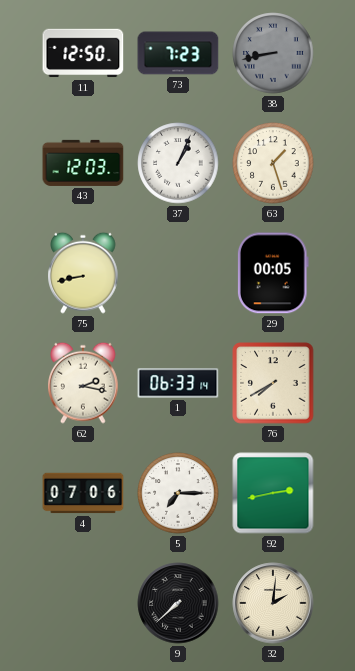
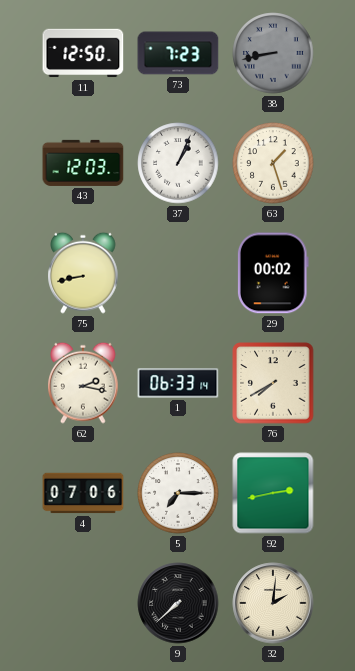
29: 00:05 -> 00:02
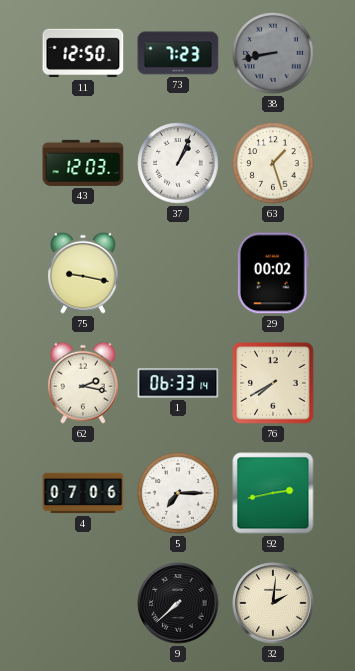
75: 8:43 -> 9:17
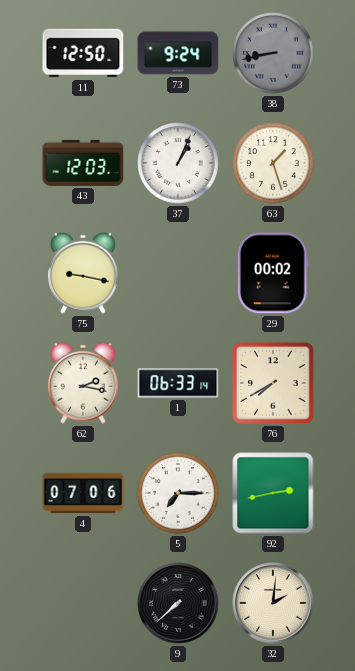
73: 7:23 -> 9:24
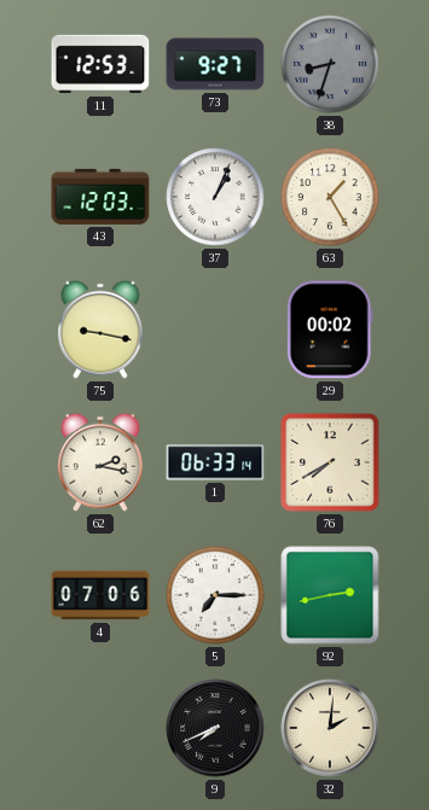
11: 12:50 -> 12:53
73: 9:24 -> 9:27
38: 8:43 -> 8:33
63: 1:27 -> 1:25
9: 7:38 -> 7:41
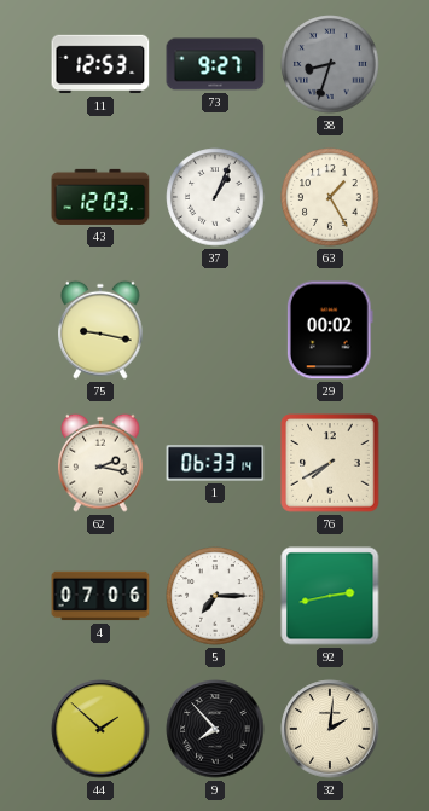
44: none -> 1:52
9: 7:41 -> 7:53
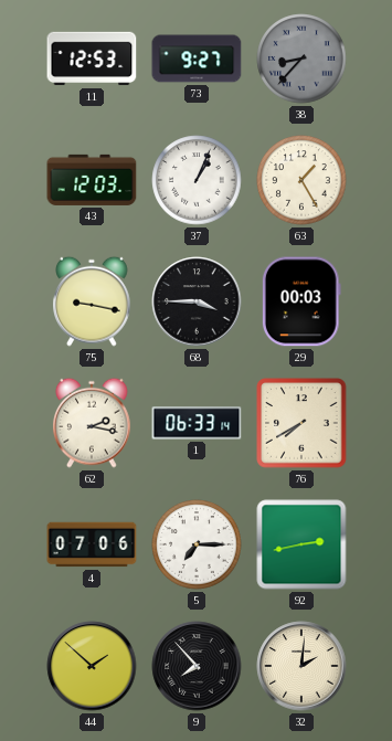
38: 8:33 -> 8:37
68: none -> 3:45
29: 00:02 -> 00:03
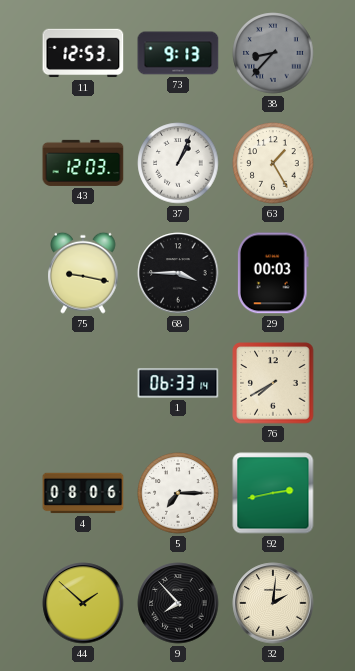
73: 9:27 -> 9:13
62: 2:17 -> none
4: 07:06 -> 08:06
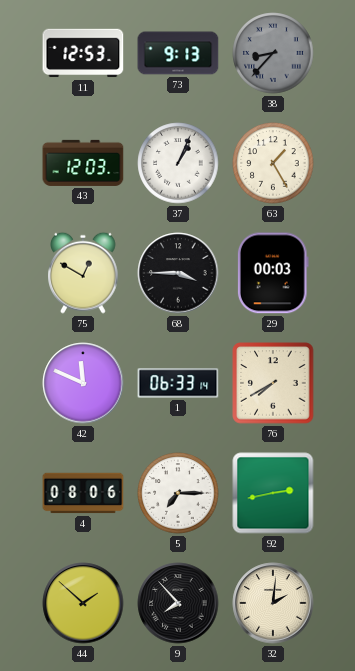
75: 9:17 -> 12:50
42: none -> 11:49
